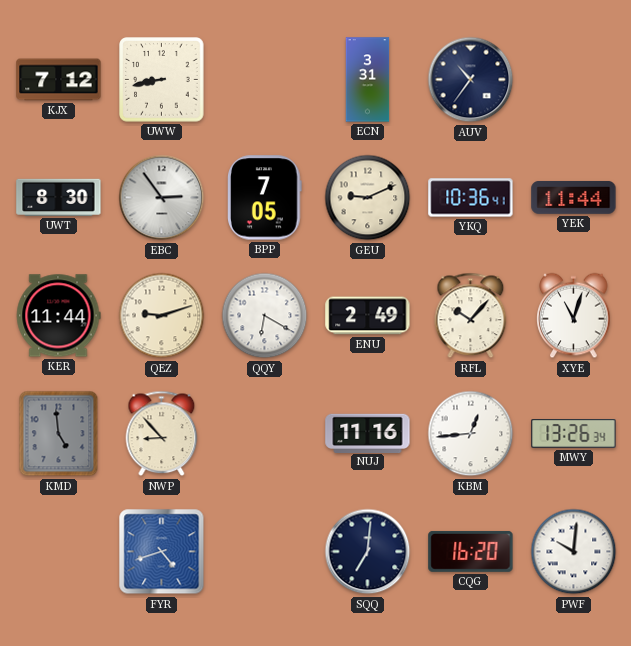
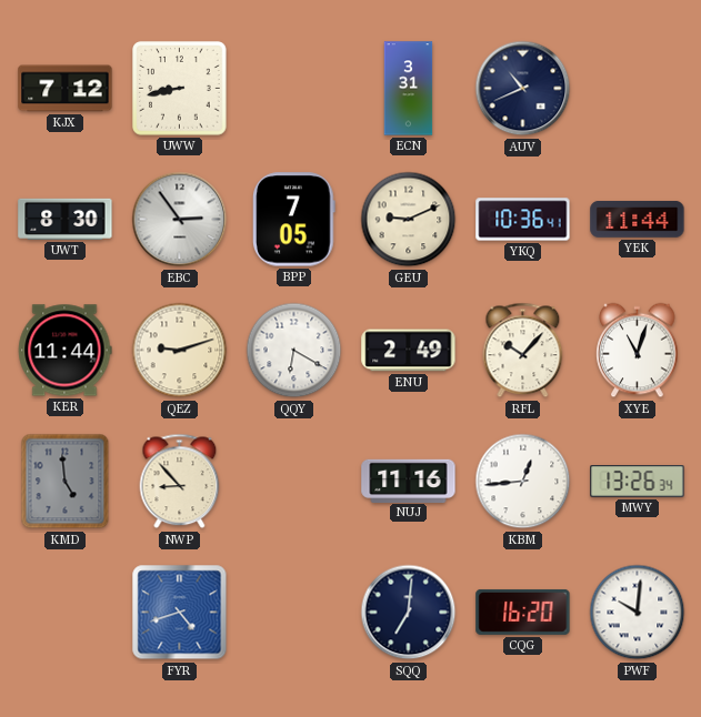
AUV: 10:36 -> 10:41
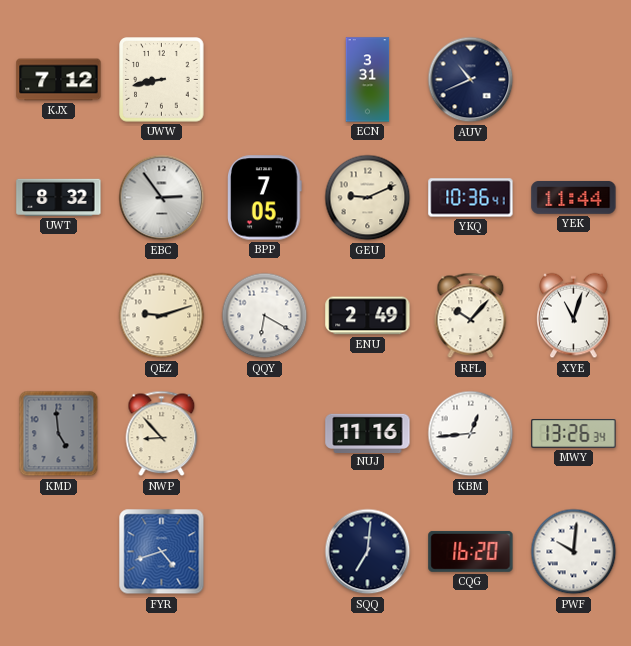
UWT: 8:30 -> 8:32
KER: 11:44 -> none
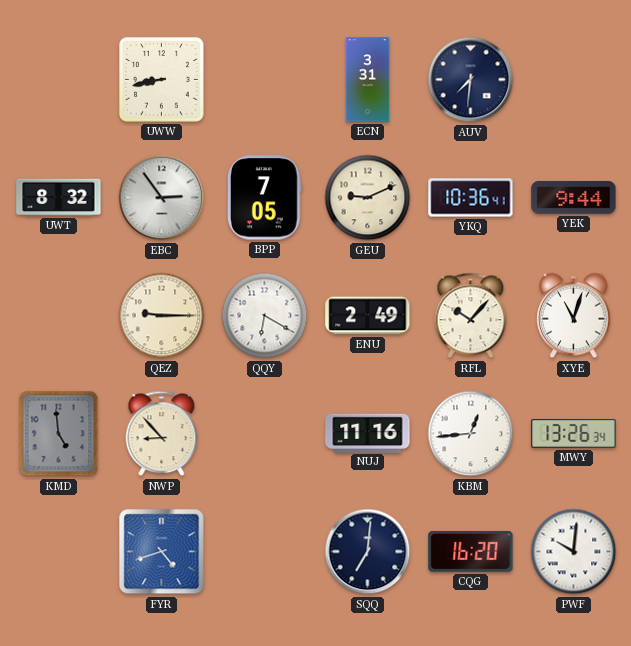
KJX: 7:12 -> none
AUV: 10:41 -> 7:31
YEK: 11:44 -> 9:44
QEZ: 9:12 -> 9:15
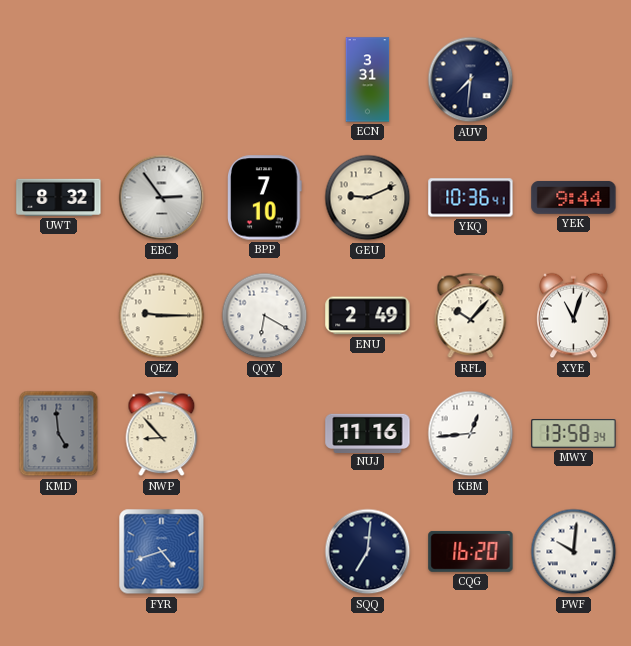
UWW: 8:43 -> none
BPP: 7:05 -> 7:10
MWY: 13:26 -> 13:58
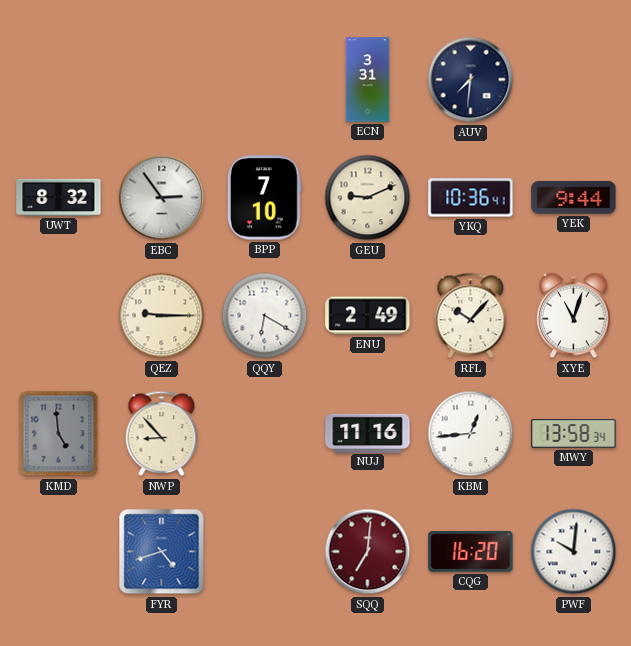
SQQ dial: navy -> burgundy
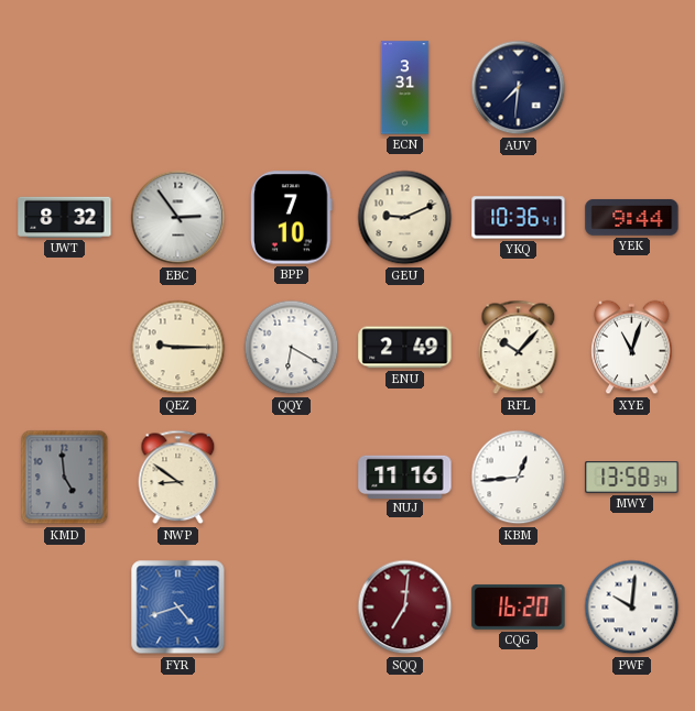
NWP: 8:53 -> 8:51
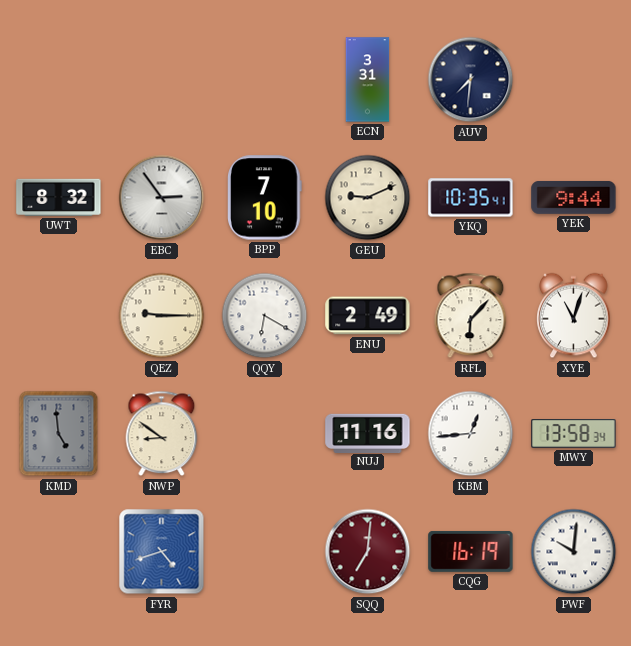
YKQ: 10:36 -> 10:35
RFL: 10:07 -> 6:07
CQG: 16:20 -> 16:19
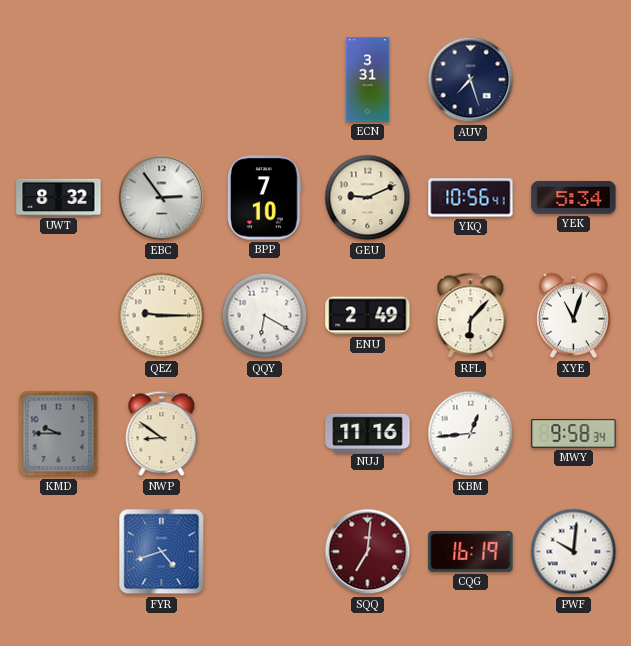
AUV: 7:31 -> 7:27
YKQ: 10:35 -> 10:56
YEK: 9:44 -> 5:34
KMD: 4:59 -> 9:45
MWY: 13:58 -> 9:58
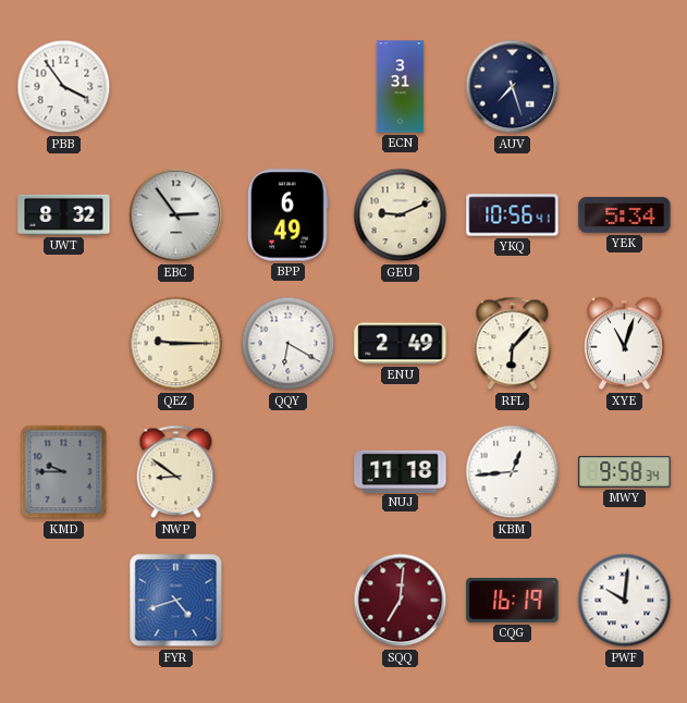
PBB: none -> 3:54
BPP: 7:10 -> 6:49
NUJ: 11:16 -> 11:18
